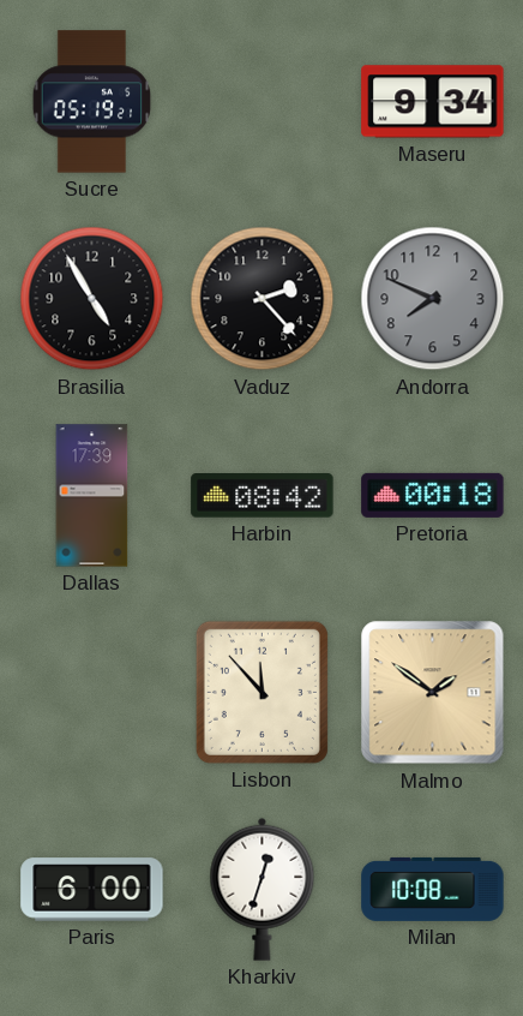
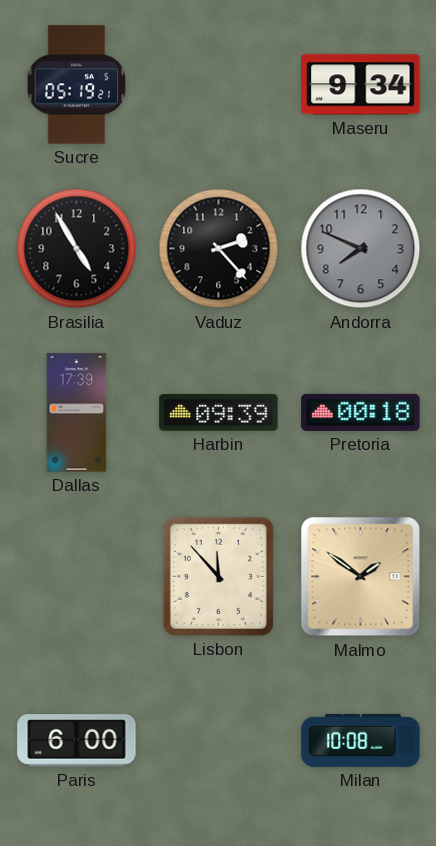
Harbin: 08:42 -> 09:39
Kharkiv: 12:33 -> none
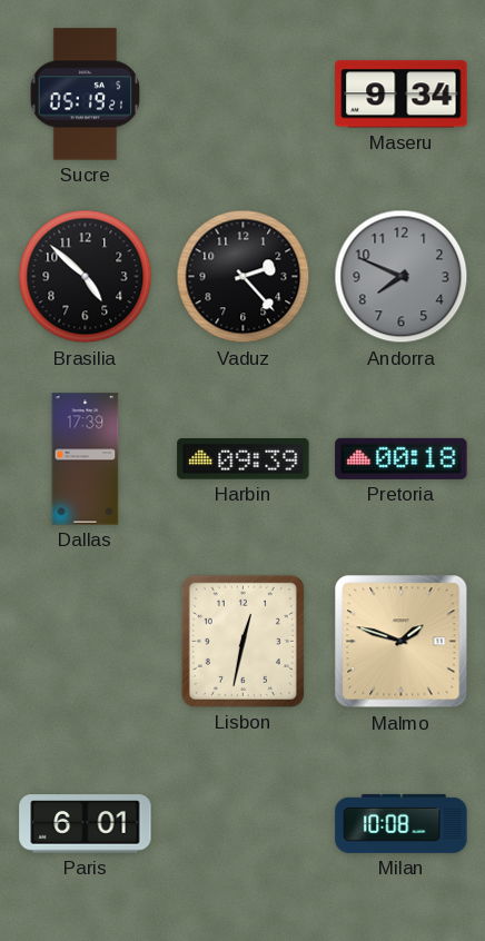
Brasilia: 4:55 -> 4:52
Lisbon: 11:53 -> 12:32
Malmo: 1:51 -> 1:48
Paris: 6:00 -> 6:01
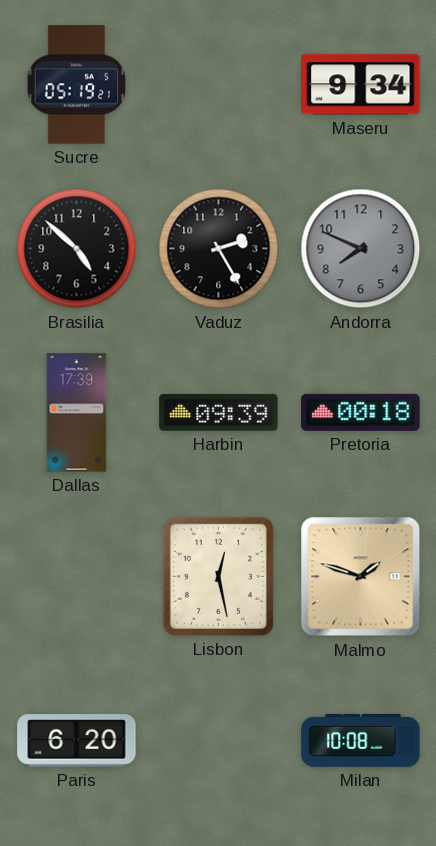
Vaduz: 2:23 -> 2:25
Lisbon: 12:32 -> 12:28
Paris: 6:01 -> 6:20
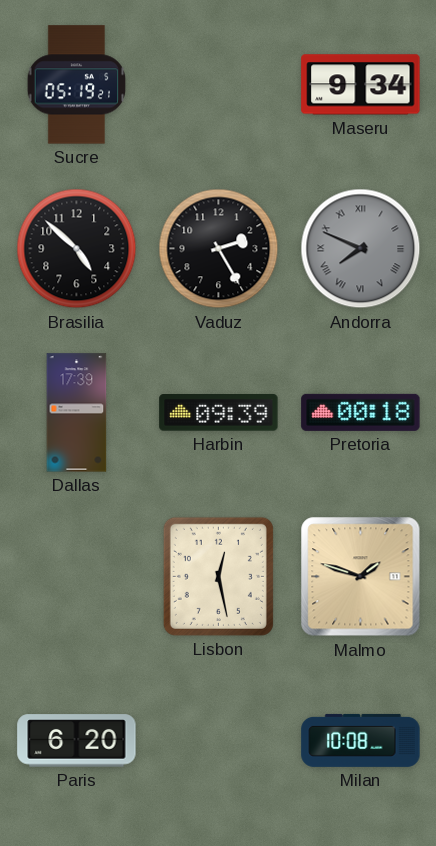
Andorra numerals: Arabic -> Roman
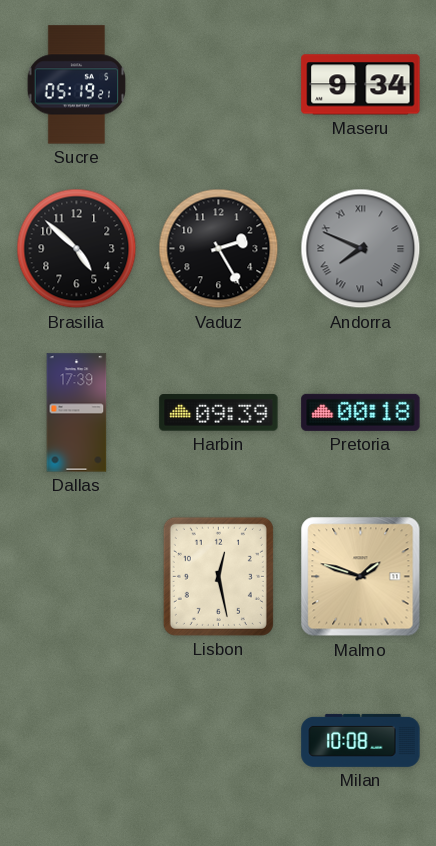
Paris: 6:20 -> none
